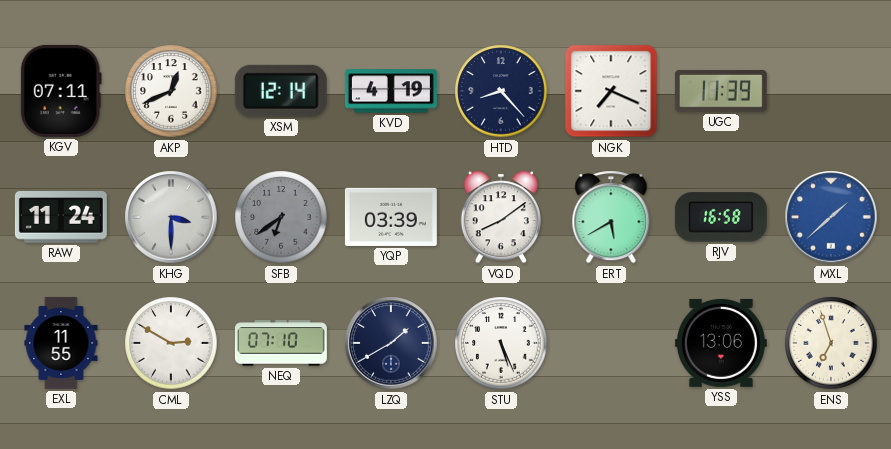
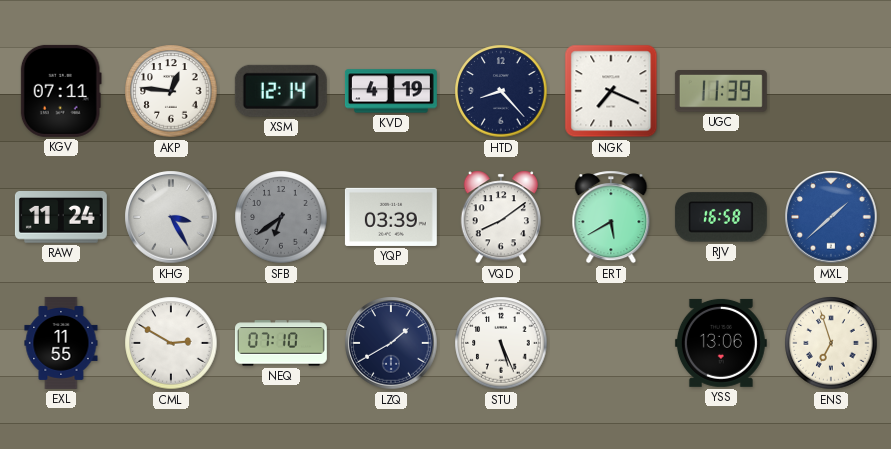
AKP: 12:41 -> 12:46
KHG: 3:30 -> 3:25
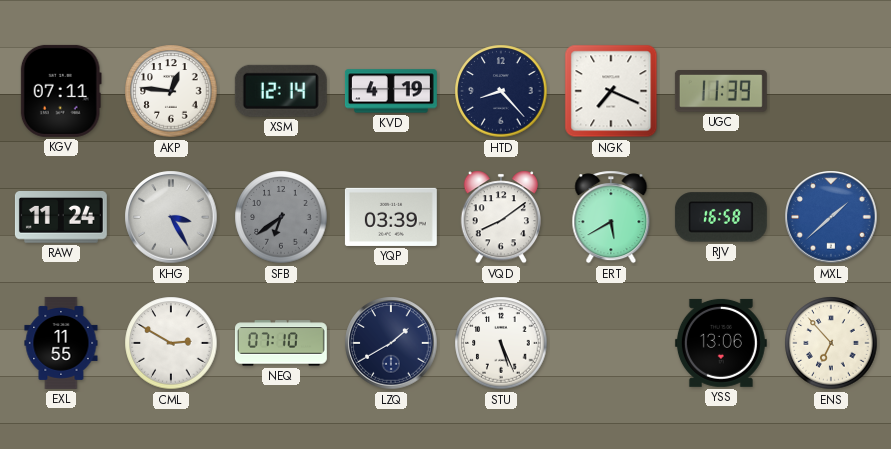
ENS: 6:57 -> 6:53
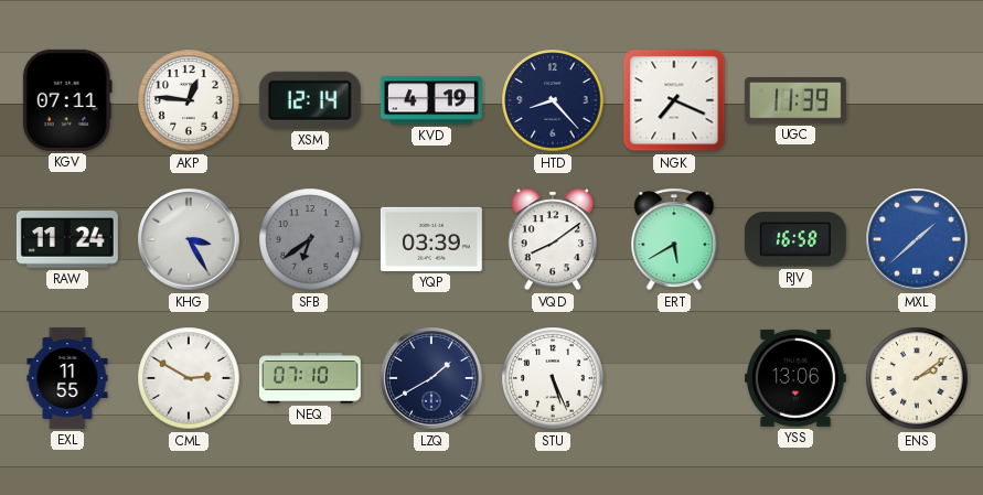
ENS: 6:53 -> 2:09
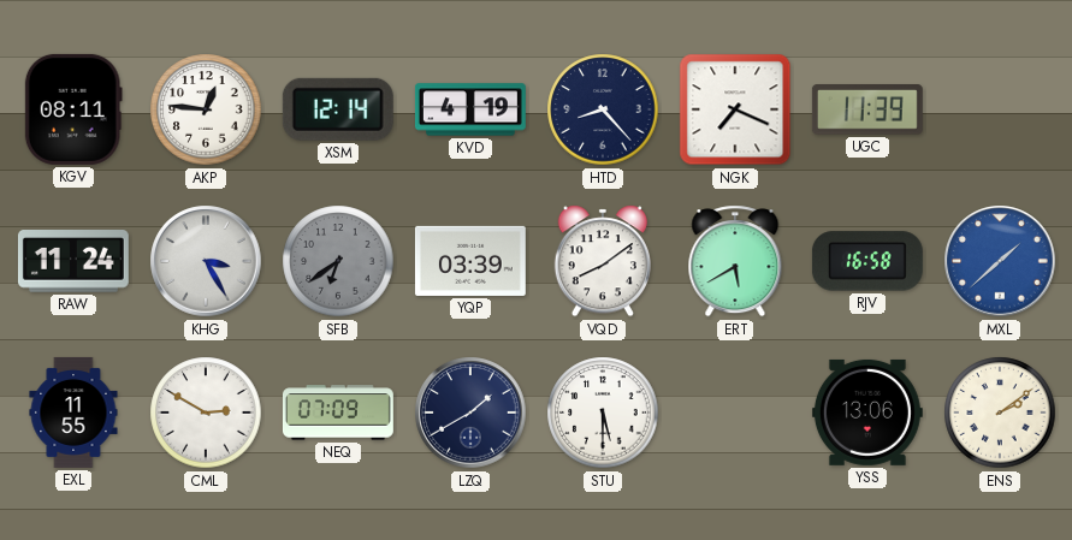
KGV: 07:11 -> 08:11
NEQ: 07:10 -> 07:09
STU: 5:26 -> 5:30
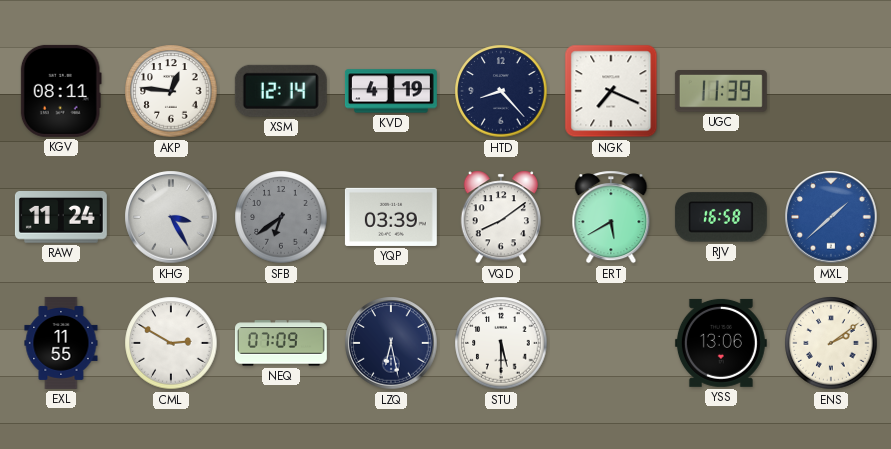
LZQ: 1:40 -> 6:28
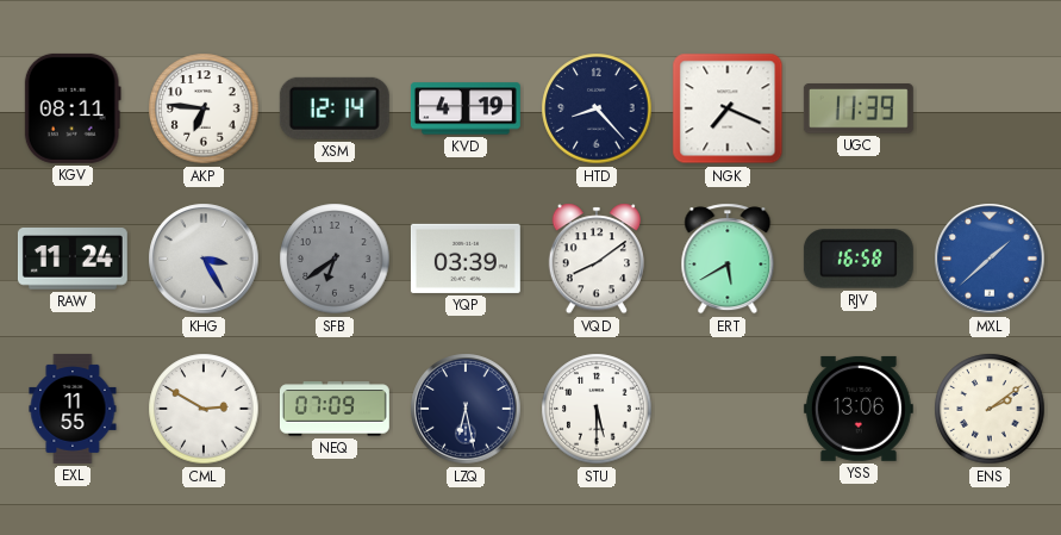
AKP: 12:46 -> 6:46
